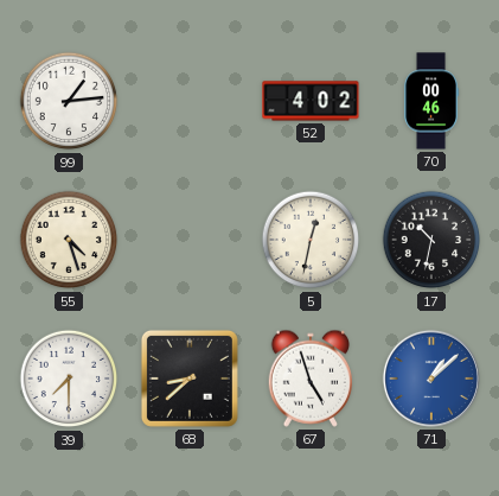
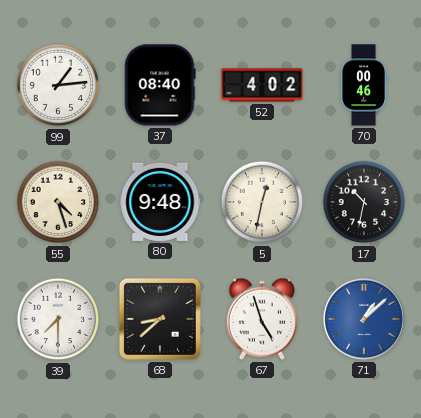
37: none -> 08:40
80: none -> 9:48
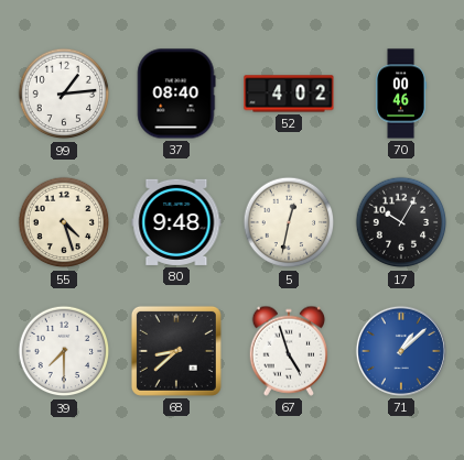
17: 10:32 -> 10:05
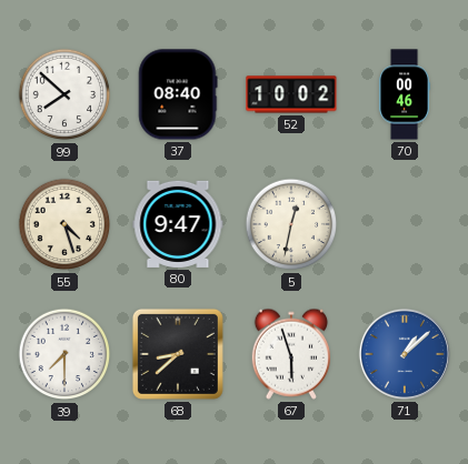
99: 1:14 -> 7:52
52: 4:02 -> 10:02
80: 9:48 -> 9:47
17: 10:05 -> none
67: 4:57 -> 5:57
